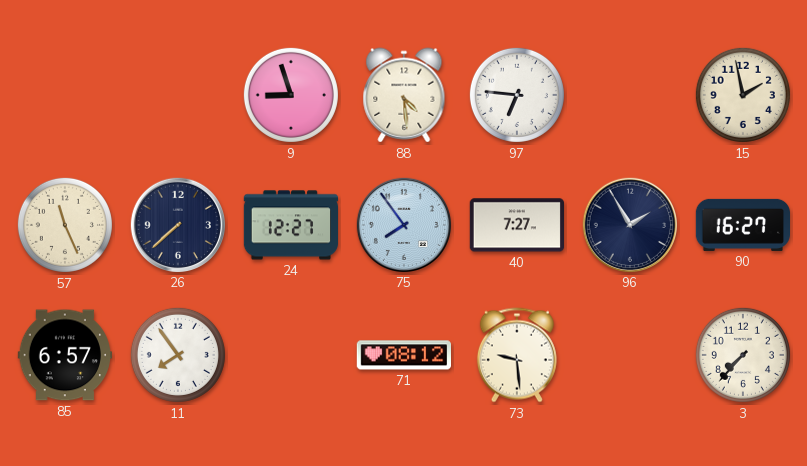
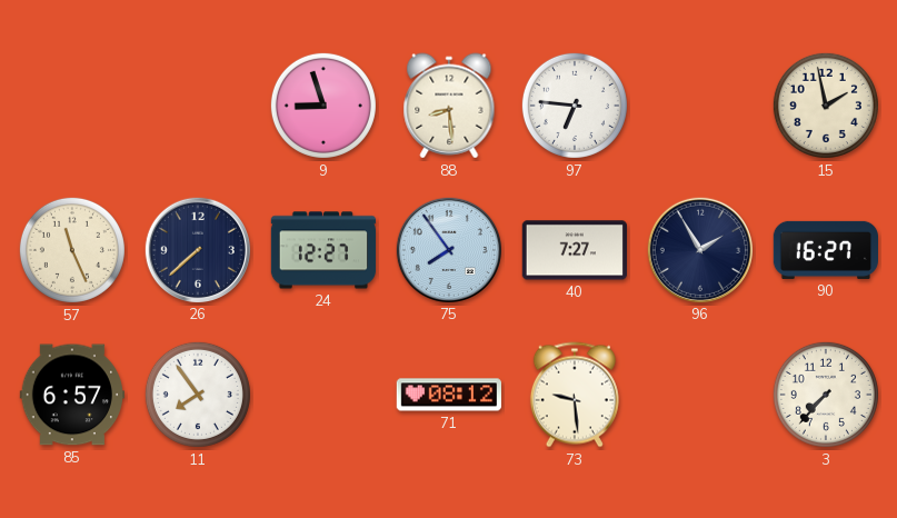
88: 4:29 -> 8:29
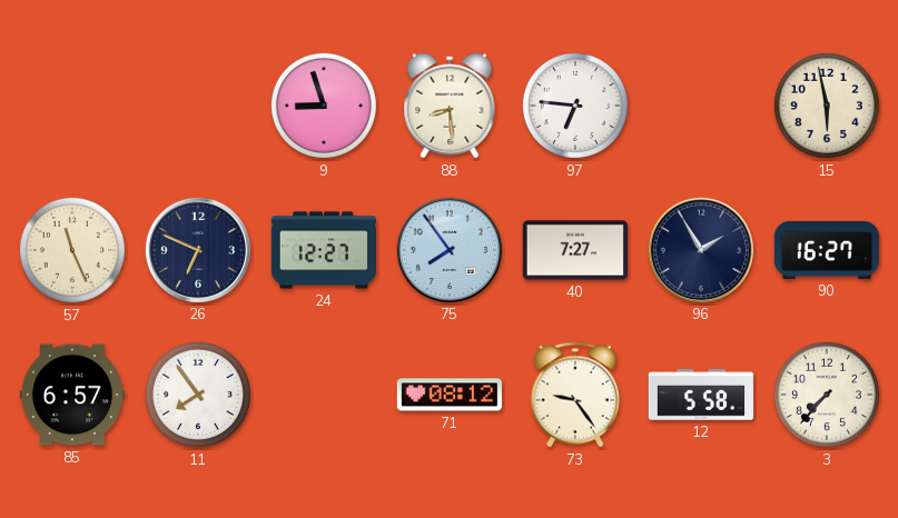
15: 1:58 -> 5:58
26: 7:38 -> 6:49
73: 9:29 -> 9:24
12: none -> 5:58
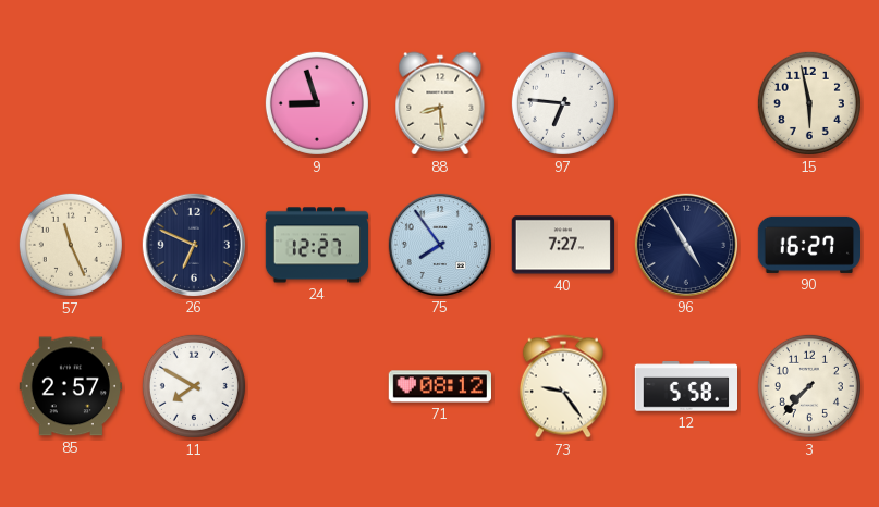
96: 1:55 -> 4:55
85: 6:57 -> 2:57
11: 7:54 -> 7:50
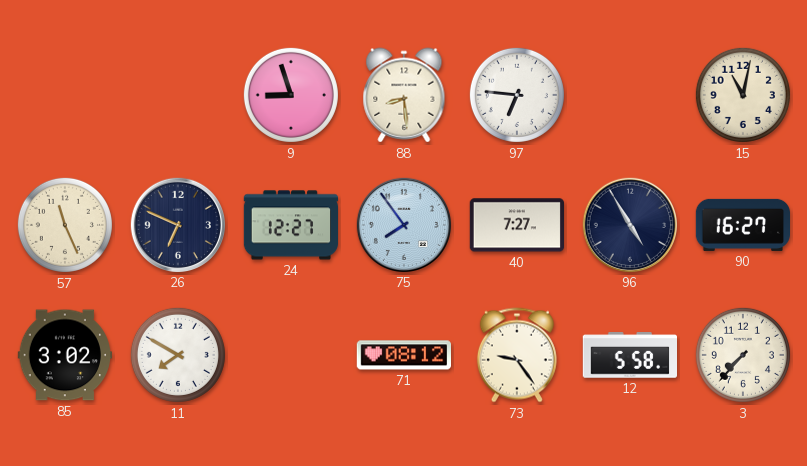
15: 5:58 -> 11:02
85: 2:57 -> 3:02
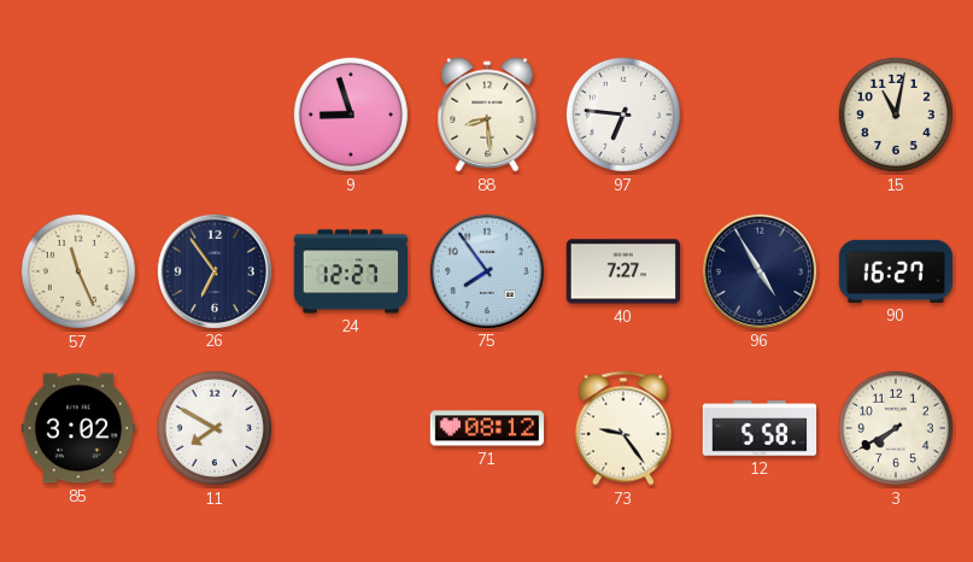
26: 6:49 -> 6:54
3: 7:37 -> 7:40
